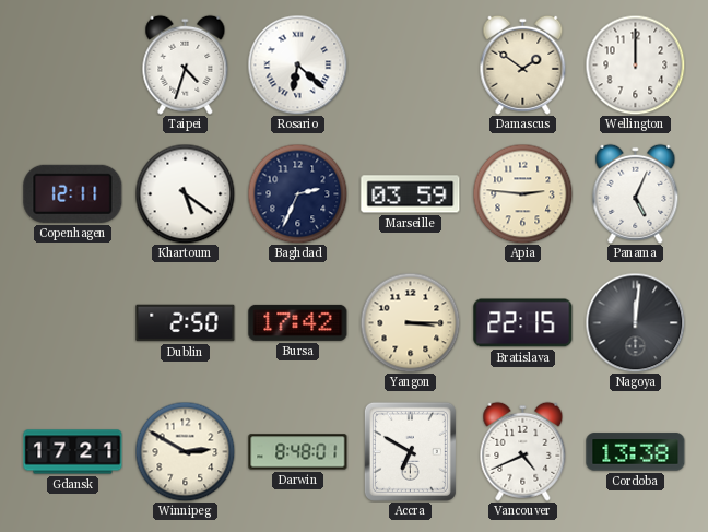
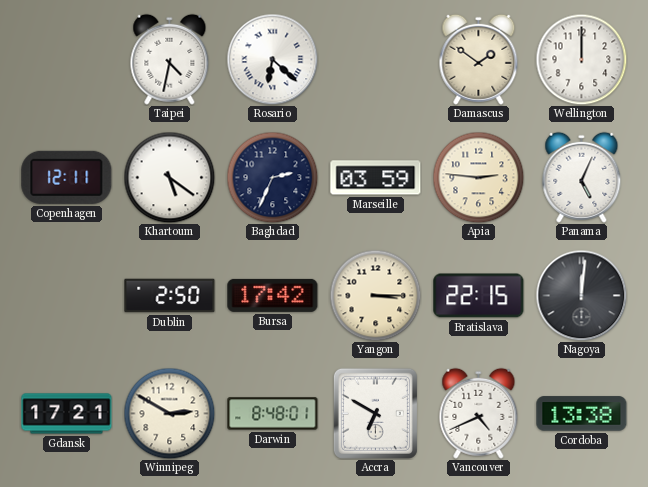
Taipei: 4:33 -> 4:32
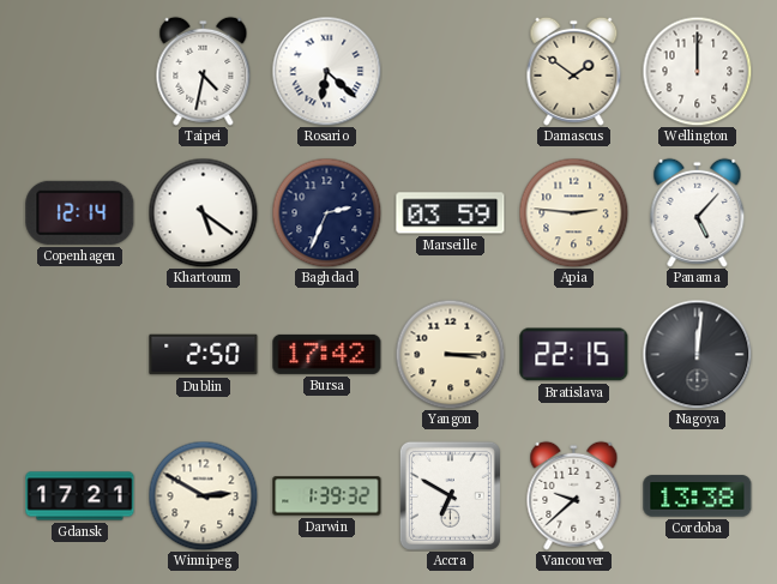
Copenhagen: 12:11 -> 12:14
Panama: 5:04 -> 5:07
Darwin: 8:48 -> 1:39
Vancouver: 4:41 -> 9:38
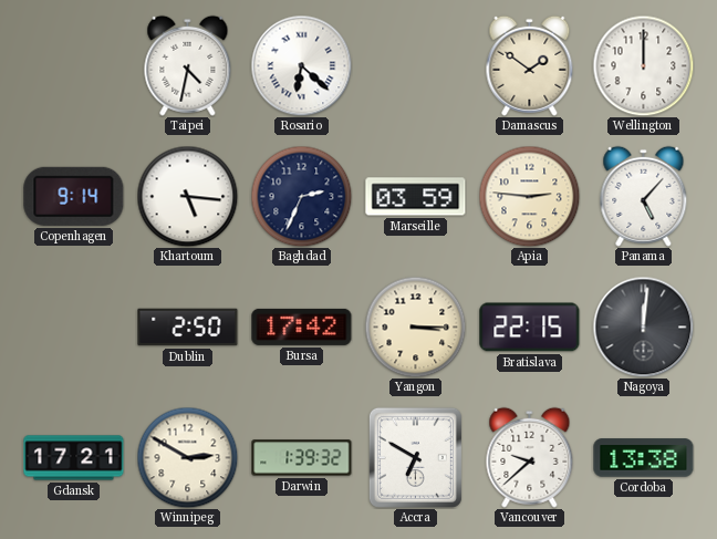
Copenhagen: 12:14 -> 9:14
Khartoum: 5:21 -> 5:16
